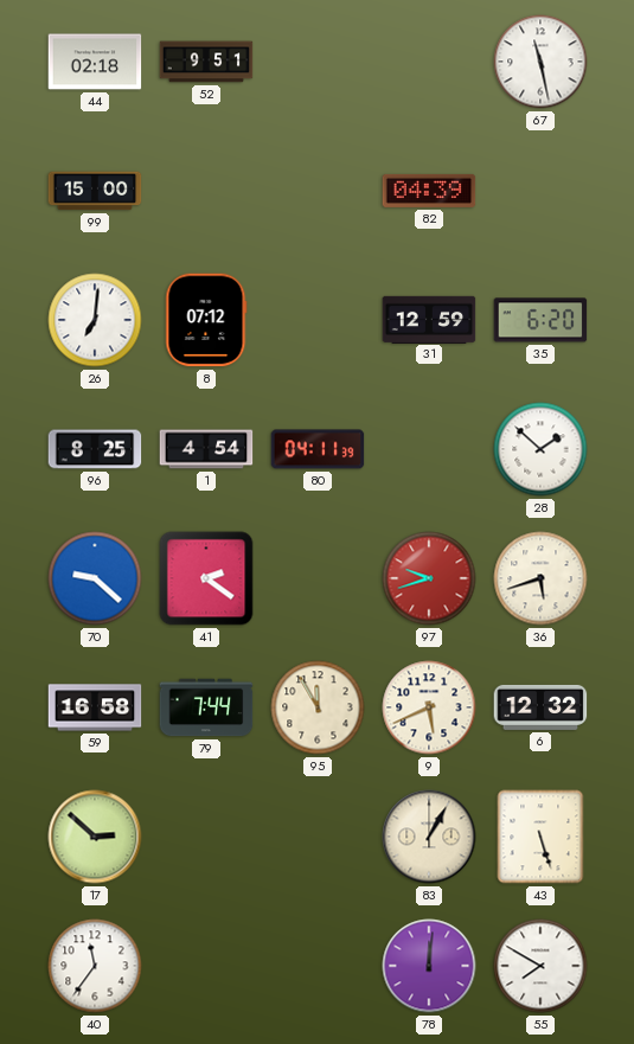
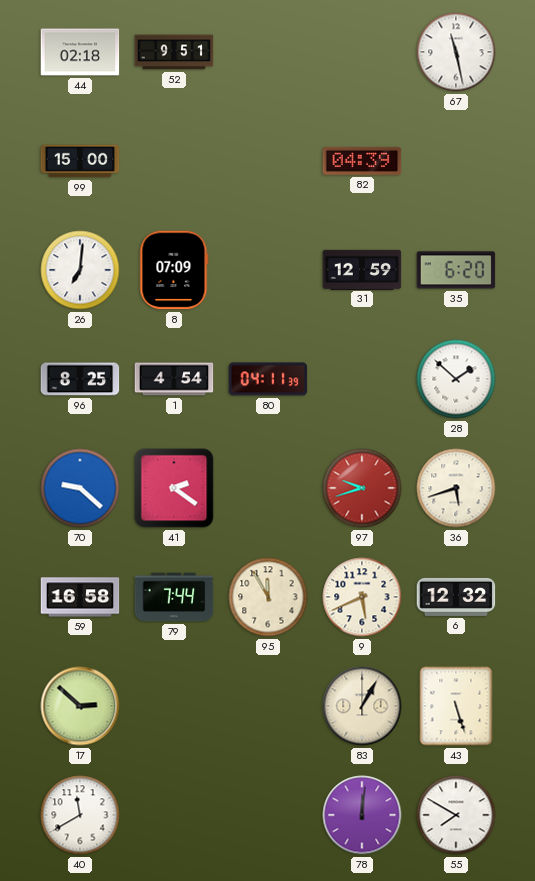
8: 07:12 -> 07:09
40: 11:36 -> 11:40
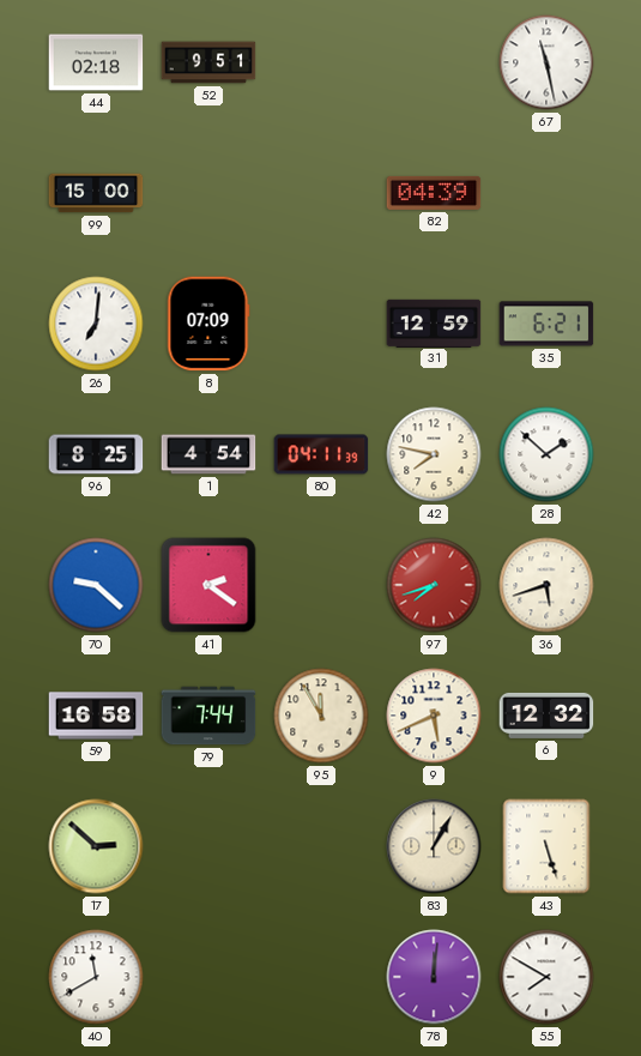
35: 6:20 -> 6:21
42: none -> 7:47
97: 9:42 -> 7:42
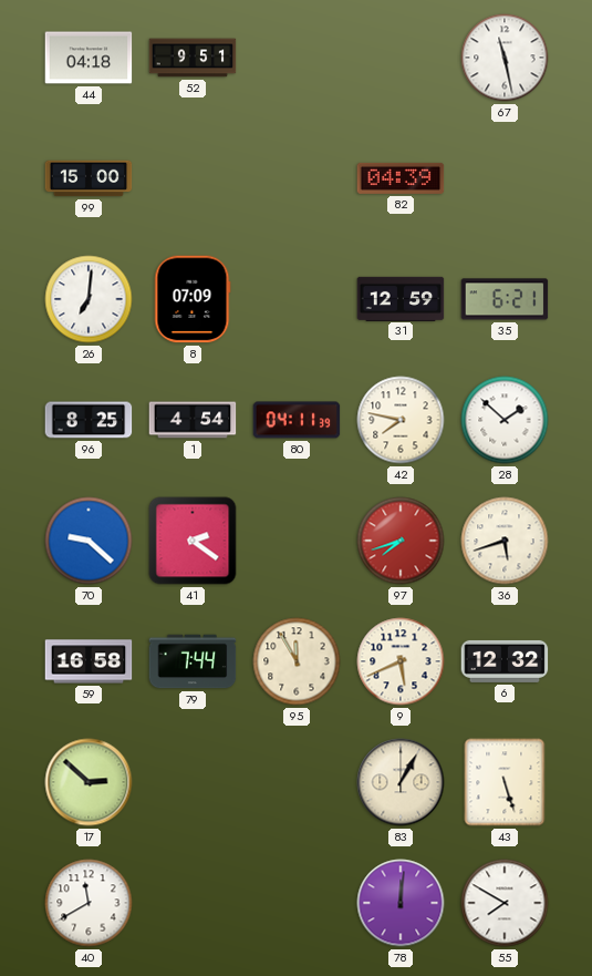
44: 02:18 -> 04:18
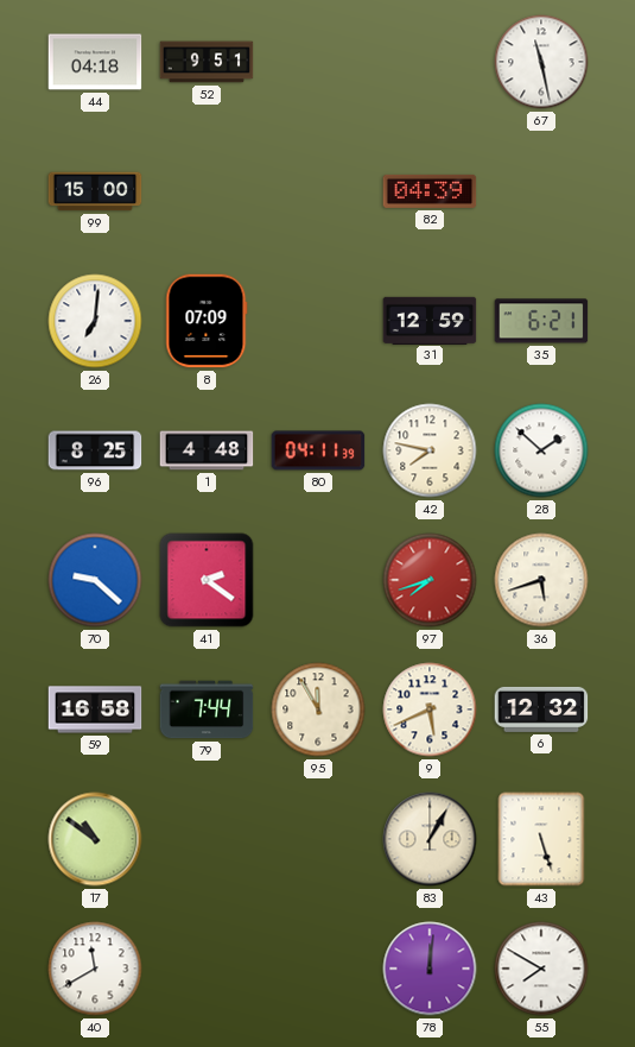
1: 4:54 -> 4:48
17: 2:52 -> 10:51
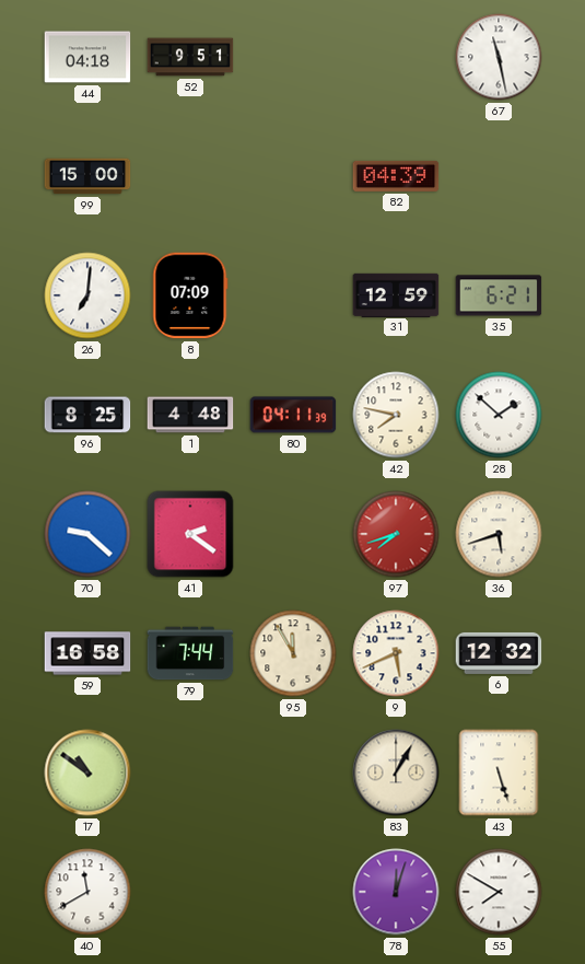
78: 12:01 -> 12:03
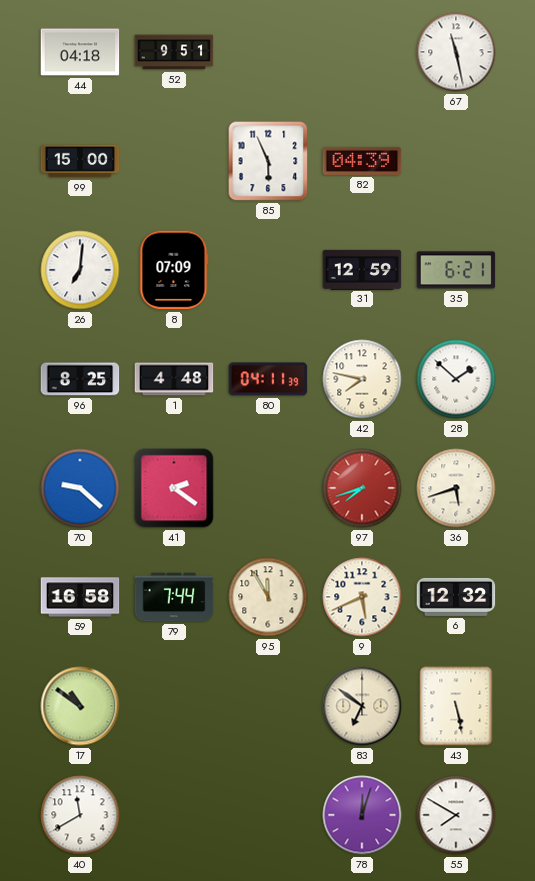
85: none -> 5:56
83: 1:05 -> 6:51
43: 5:27 -> 5:28
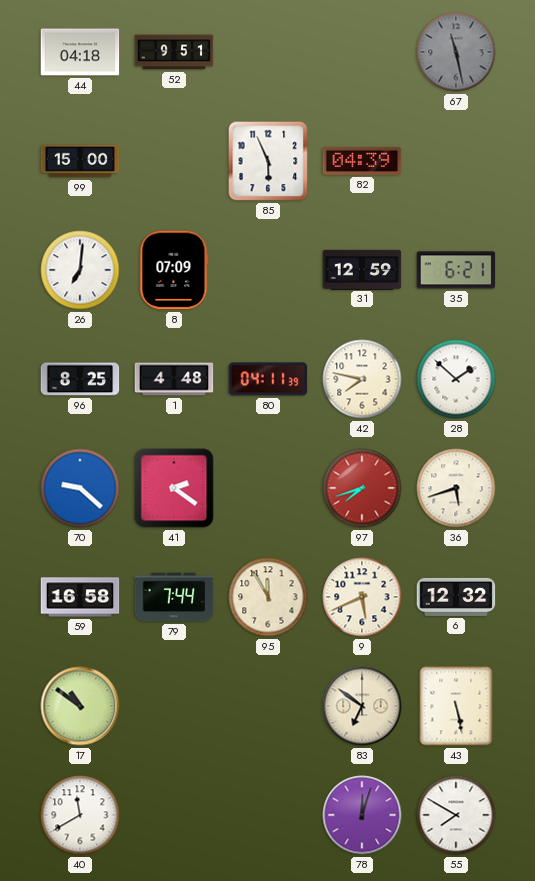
67 dial: white -> grey
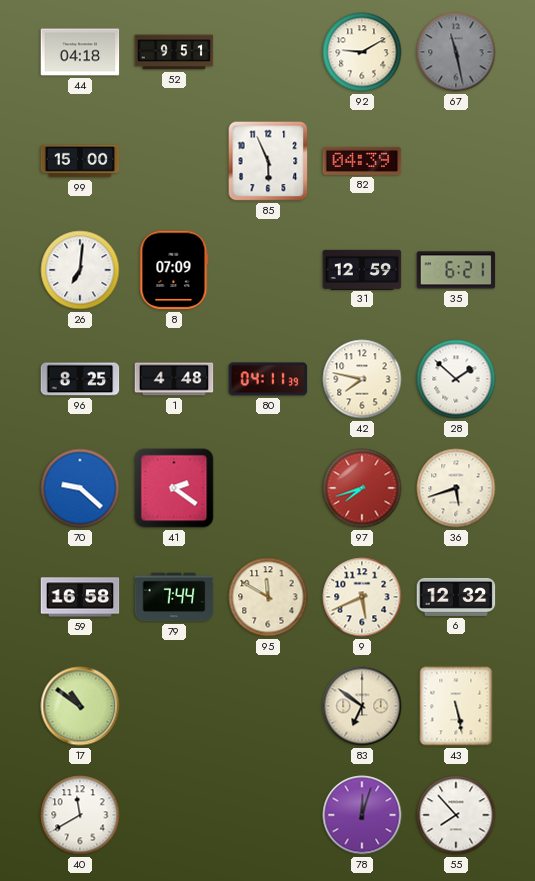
92: none -> 9:10
95: 11:55 -> 11:50
55: 7:50 -> 7:53
